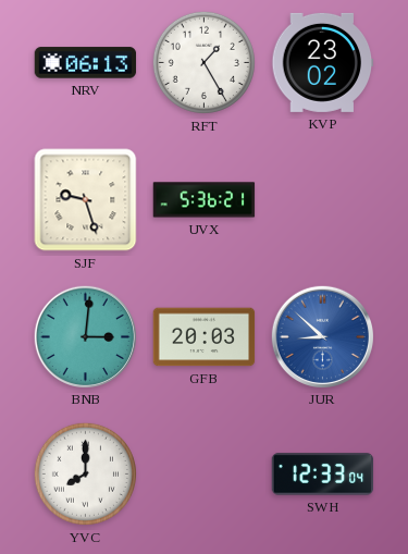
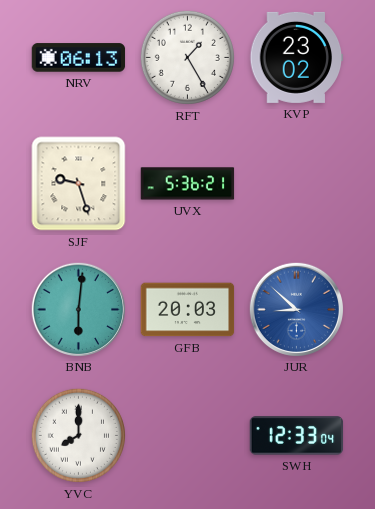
BNB: 3:01 -> 6:01
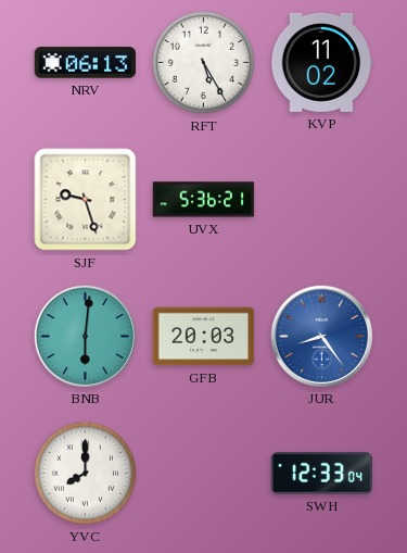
RFT: 1:25 -> 5:25
KVP: 23:02 -> 11:02
JUR: 8:52 -> 8:24
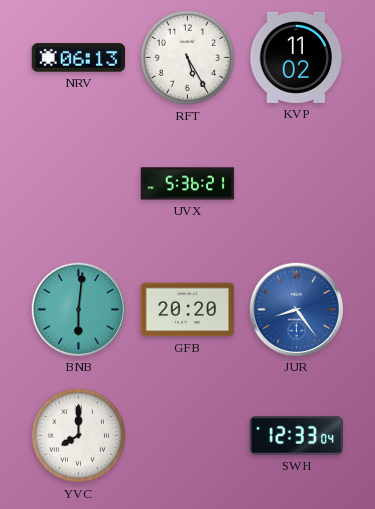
SJF: 9:27 -> none
GFB: 20:03 -> 20:20
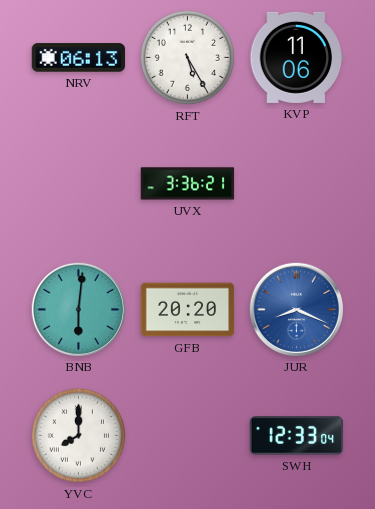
KVP: 11:02 -> 11:06
UVX: 5:36 -> 3:36
JUR: 8:24 -> 8:19
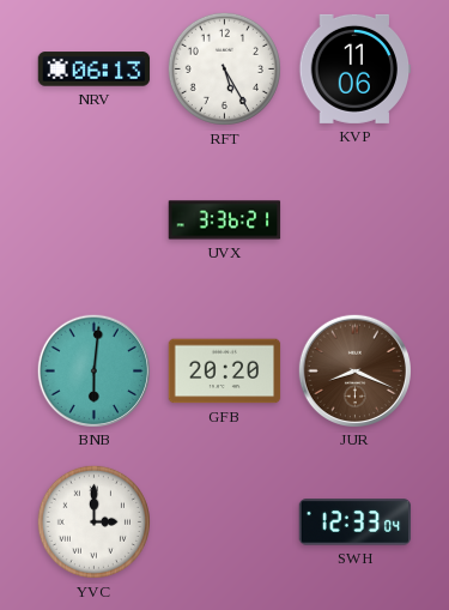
JUR dial: blue -> brown
YVC: 8:00 -> 3:00
